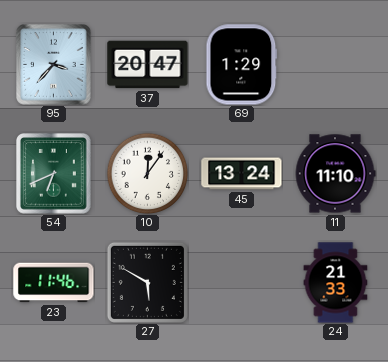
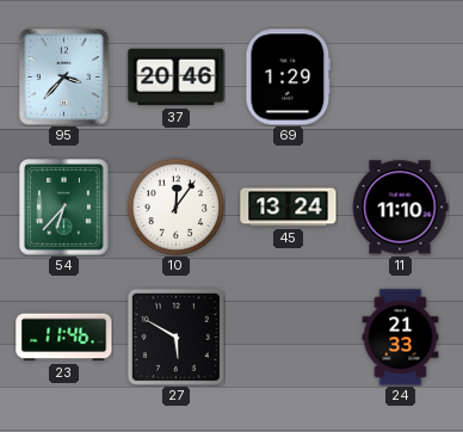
37: 20:47 -> 20:46
54: 6:41 -> 6:37
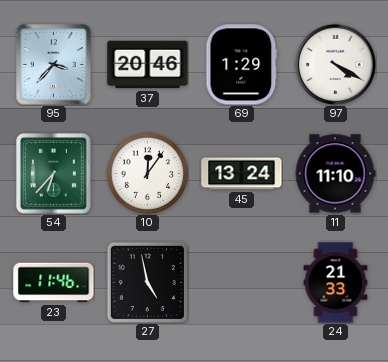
97: none -> 4:20
27: 5:50 -> 4:58
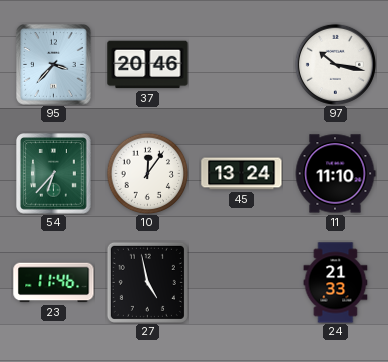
69: 1:29 -> none
97: 4:20 -> 10:17
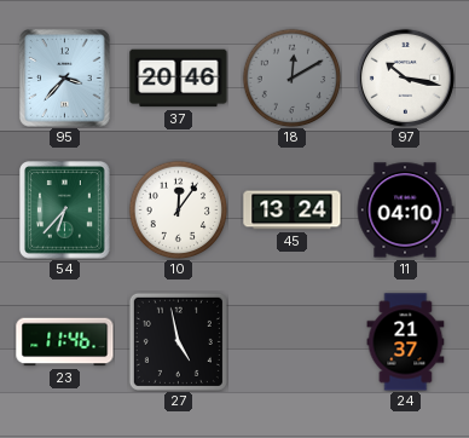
18: none -> 12:10
11: 11:10 -> 04:10
24: 21:33 -> 21:37
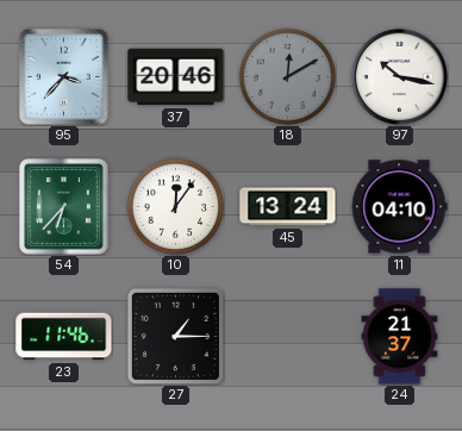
27: 4:58 -> 1:15
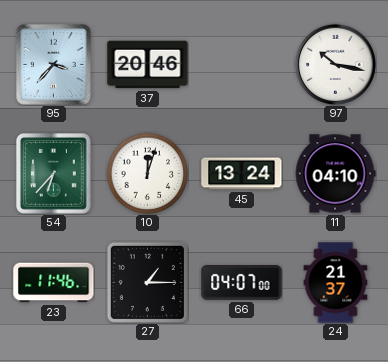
18: 12:10 -> none
10: 12:06 -> 12:03
66: none -> 04:07
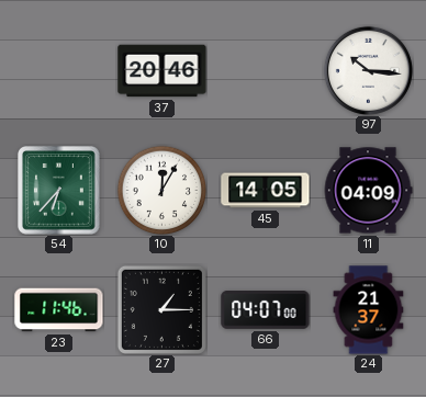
95: 3:37 -> none
97: 10:17 -> 10:16
10: 12:03 -> 12:05
45: 13:24 -> 14:05
11: 04:10 -> 04:09
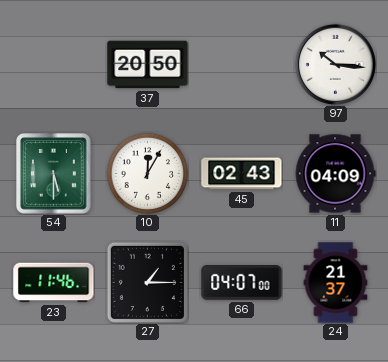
37: 20:46 -> 20:50
54: 6:37 -> 5:30
45: 14:05 -> 02:43
